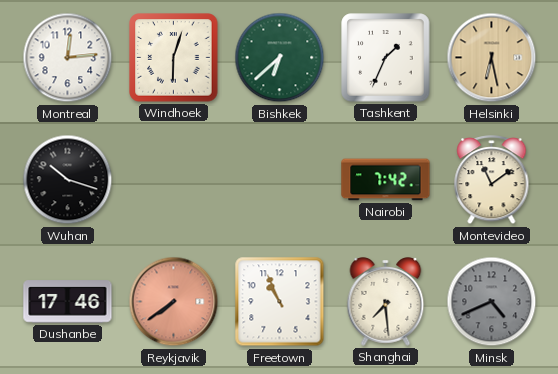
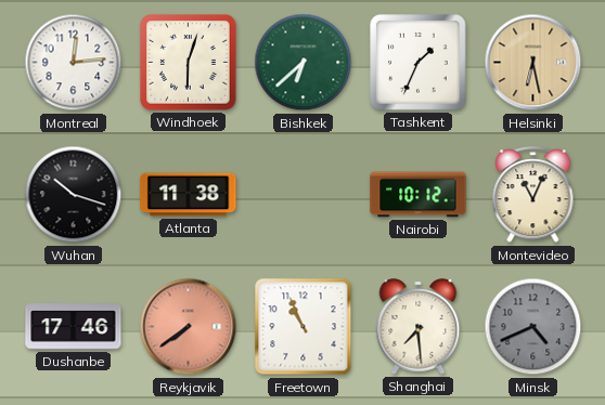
Atlanta: none -> 11:38
Nairobi: 7:42 -> 10:12
Montevideo: 11:09 -> 11:04
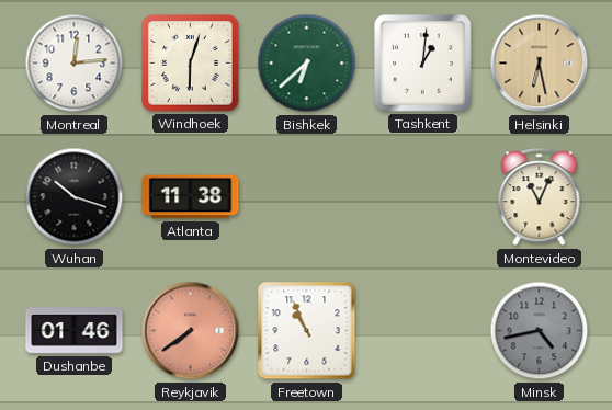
Tashkent: 1:34 -> 1:01
Nairobi: 10:12 -> none
Dushanbe: 17:46 -> 01:46
Shanghai: 7:29 -> none
Minsk: 4:41 -> 4:43
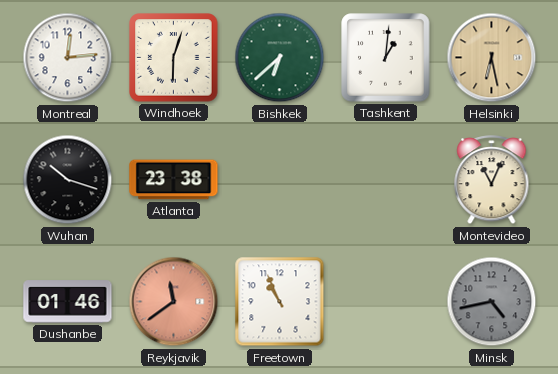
Atlanta: 11:38 -> 23:38
Reykjavik: 7:39 -> 11:39
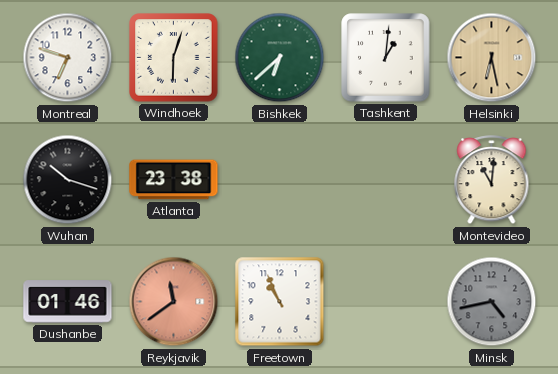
Montreal: 12:14 -> 6:48
Montevideo: 11:04 -> 11:01
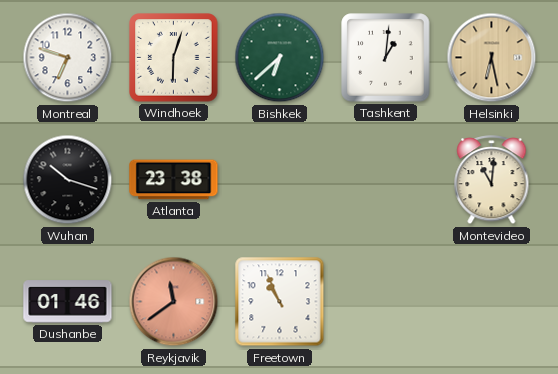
Minsk: 4:43 -> none
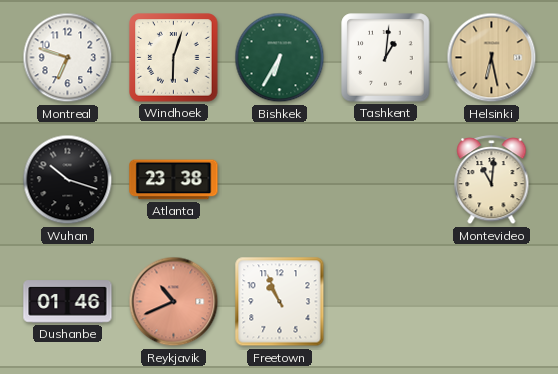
Bishkek: 6:38 -> 6:35
Reykjavik: 11:39 -> 10:41
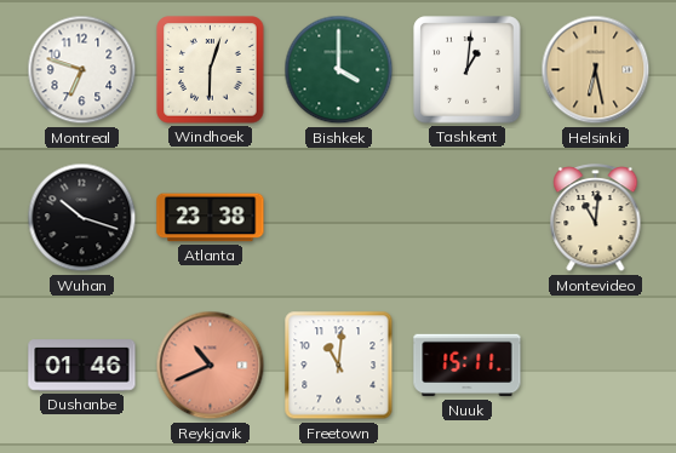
Bishkek: 6:35 -> 4:00
Freetown: 10:56 -> 11:01
Nuuk: none -> 15:11
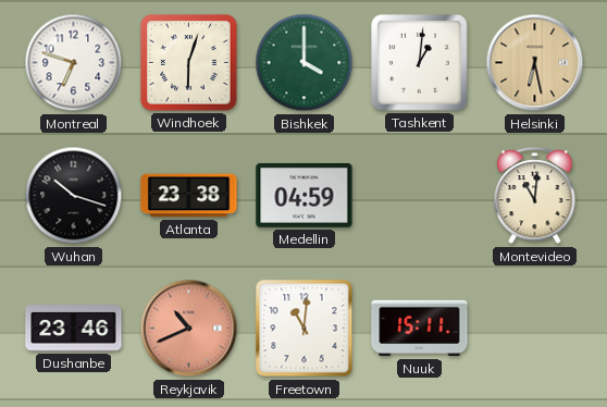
Medellin: none -> 04:59
Dushanbe: 01:46 -> 23:46
